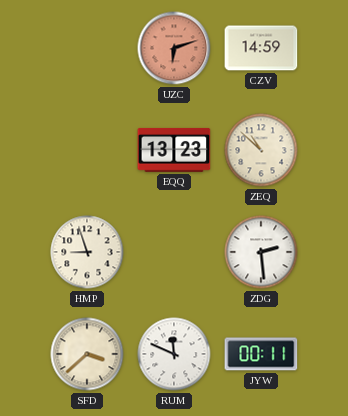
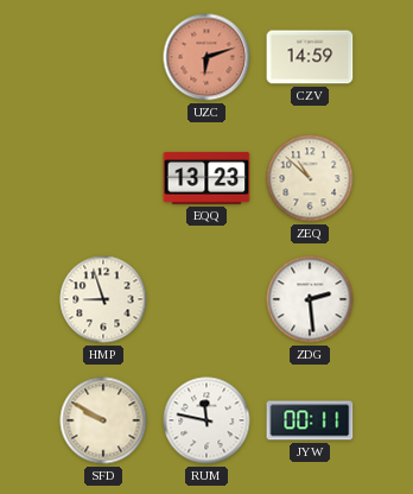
SFD: 3:38 -> 9:50
RUM: 11:49 -> 11:47
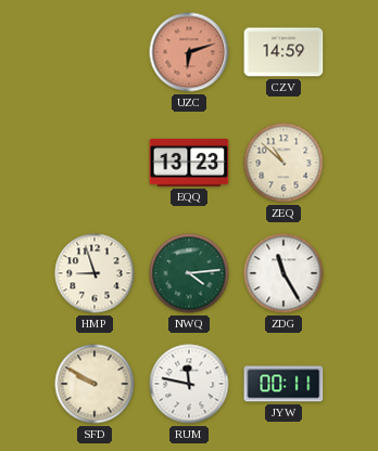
NWQ: none -> 4:14
ZDG: 2:29 -> 11:25
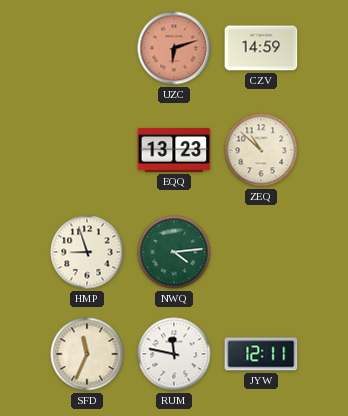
ZDG: 11:25 -> none
SFD: 9:50 -> 11:34
JYW: 00:11 -> 12:11
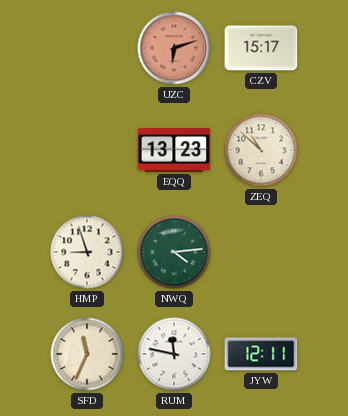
CZV: 14:59 -> 15:17
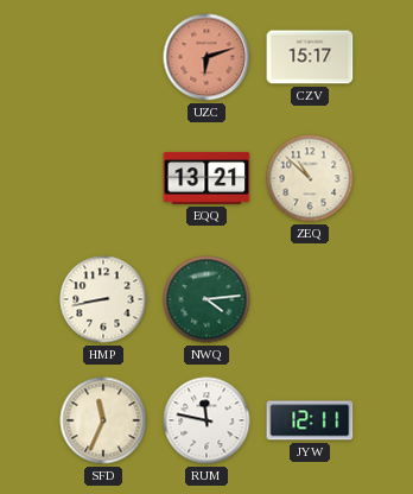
EQQ: 13:23 -> 13:21
HMP: 8:57 -> 8:43
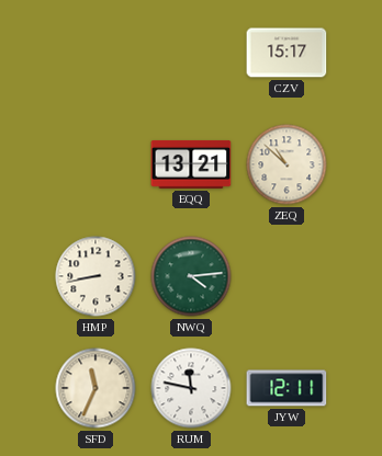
UZC: 6:12 -> none
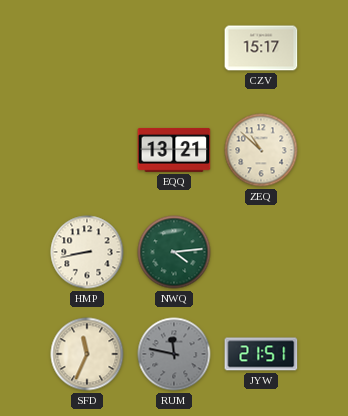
RUM dial: white -> grey
JYW: 12:11 -> 21:51
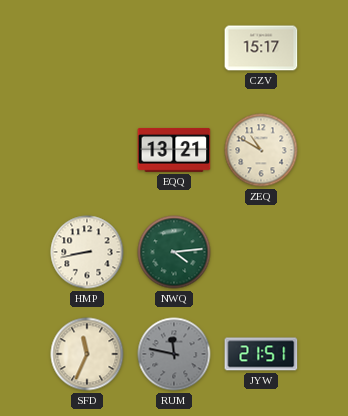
ZEQ: 10:52 -> 10:50
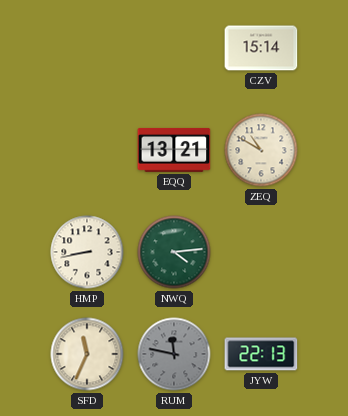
CZV: 15:17 -> 15:14
JYW: 21:51 -> 22:13
